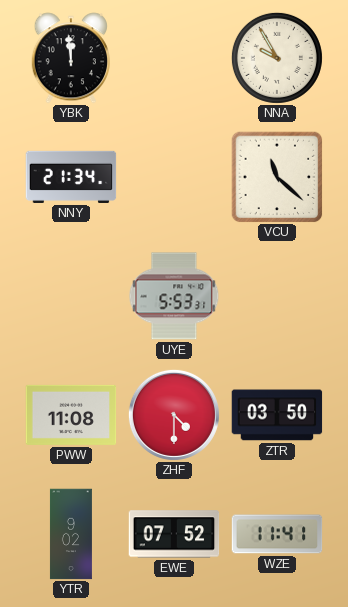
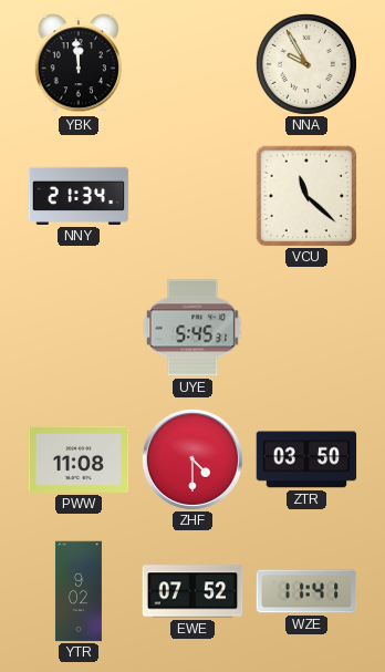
UYE: 5:53 -> 5:45
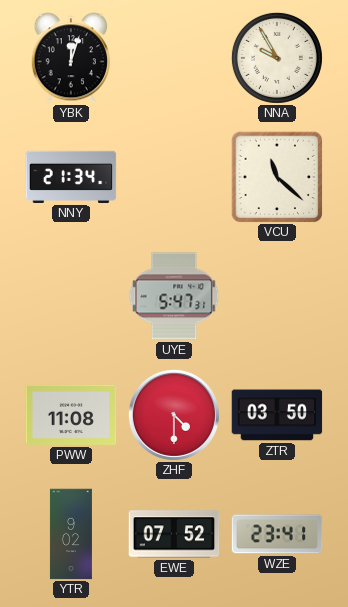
YBK: 11:59 -> 12:03
UYE: 5:45 -> 5:47
WZE: 11:41 -> 23:41
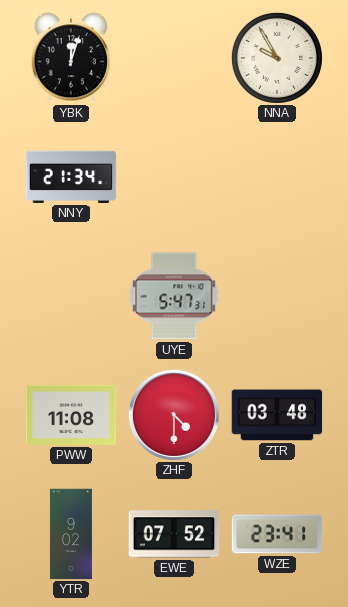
VCU: 11:22 -> none
ZTR: 03:50 -> 03:48
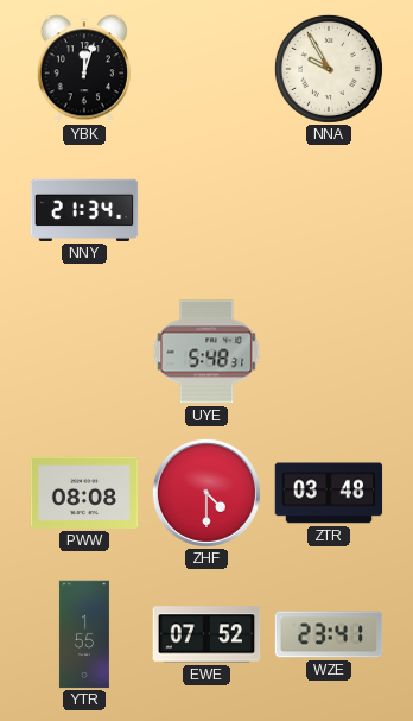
UYE: 5:47 -> 5:48
PWW: 11:08 -> 08:08
YTR: 9:02 -> 1:55
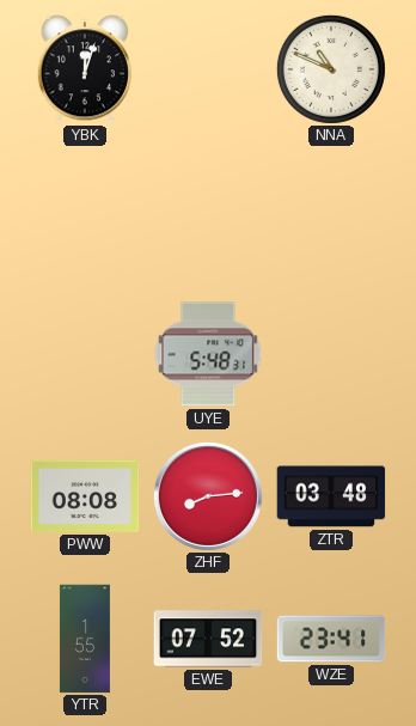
NNA: 9:55 -> 10:49
NNY: 21:34 -> none
ZHF: 4:30 -> 8:14
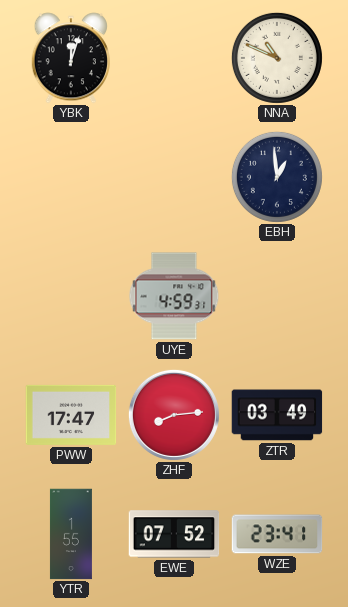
EBH: none -> 12:59
UYE: 5:48 -> 4:59
PWW: 08:08 -> 17:47
ZTR: 03:48 -> 03:49
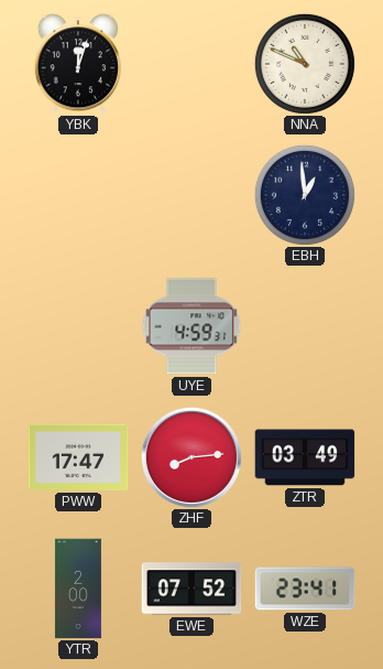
YTR: 1:55 -> 2:00
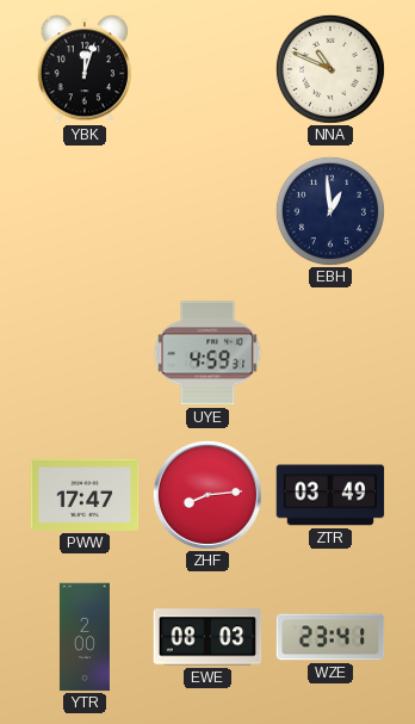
EWE: 07:52 -> 08:03
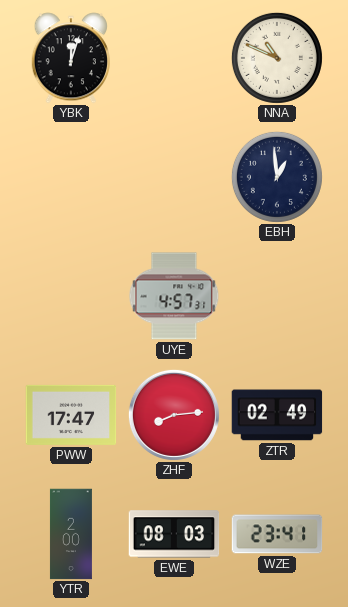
UYE: 4:59 -> 4:57
ZTR: 03:49 -> 02:49
